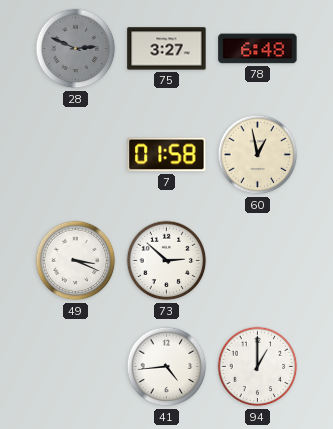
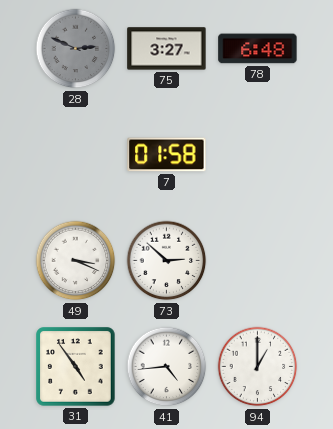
60: 12:58 -> none
31: none -> 4:54
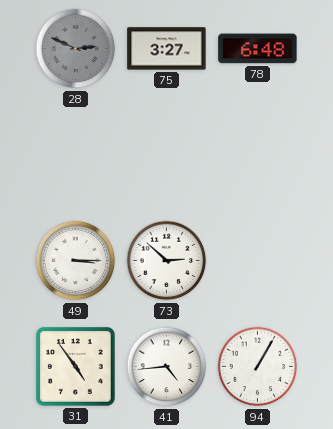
7: 01:58 -> none
49: 3:19 -> 3:15
94: 1:00 -> 1:05
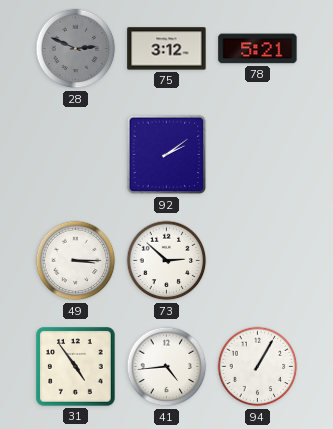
75: 3:27 -> 3:12
78: 6:48 -> 5:21
92: none -> 2:09
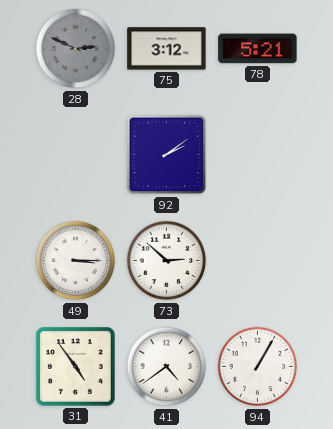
41: 4:44 -> 4:39
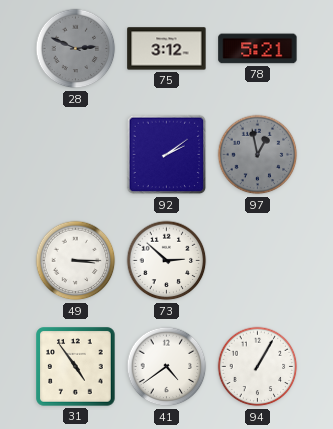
97: none -> 12:58
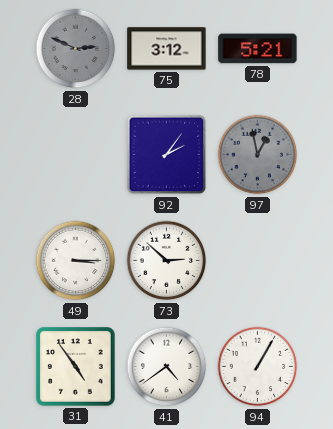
92: 2:09 -> 2:06
